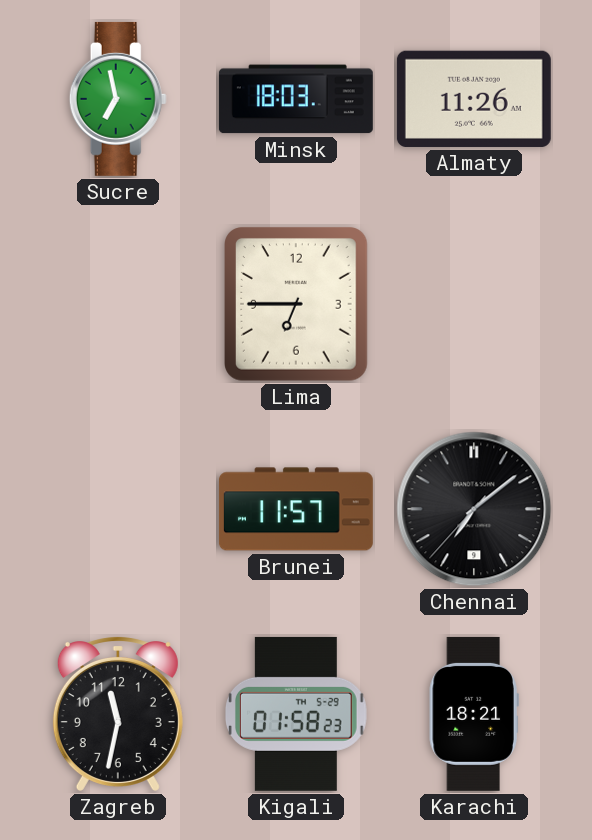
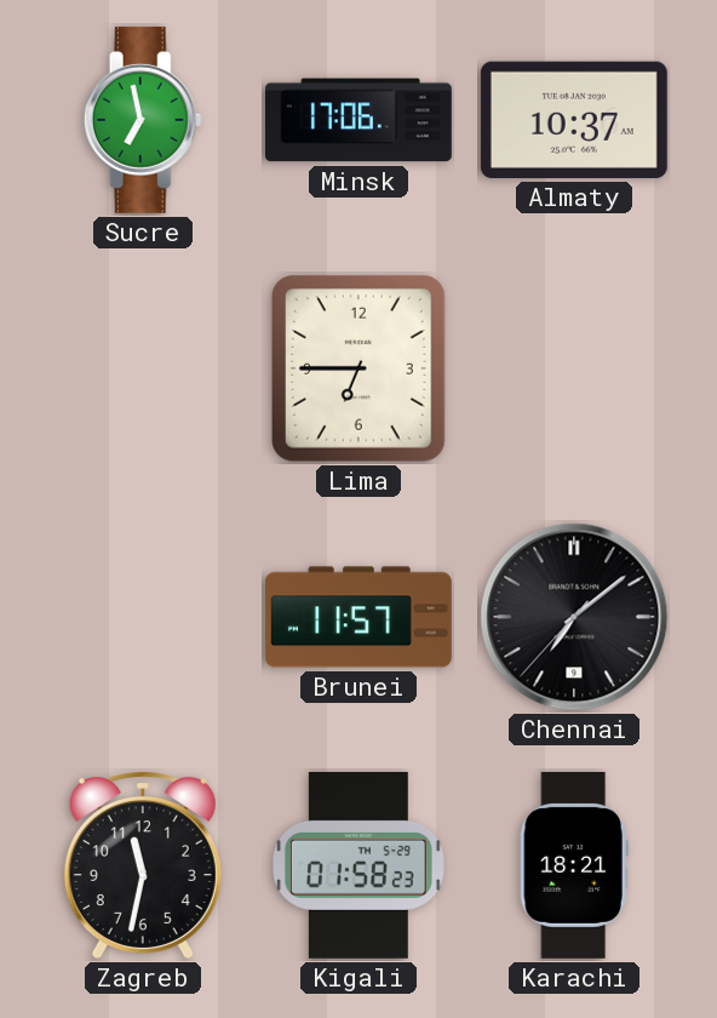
Minsk: 18:03 -> 17:06
Almaty: 11:26 -> 10:37
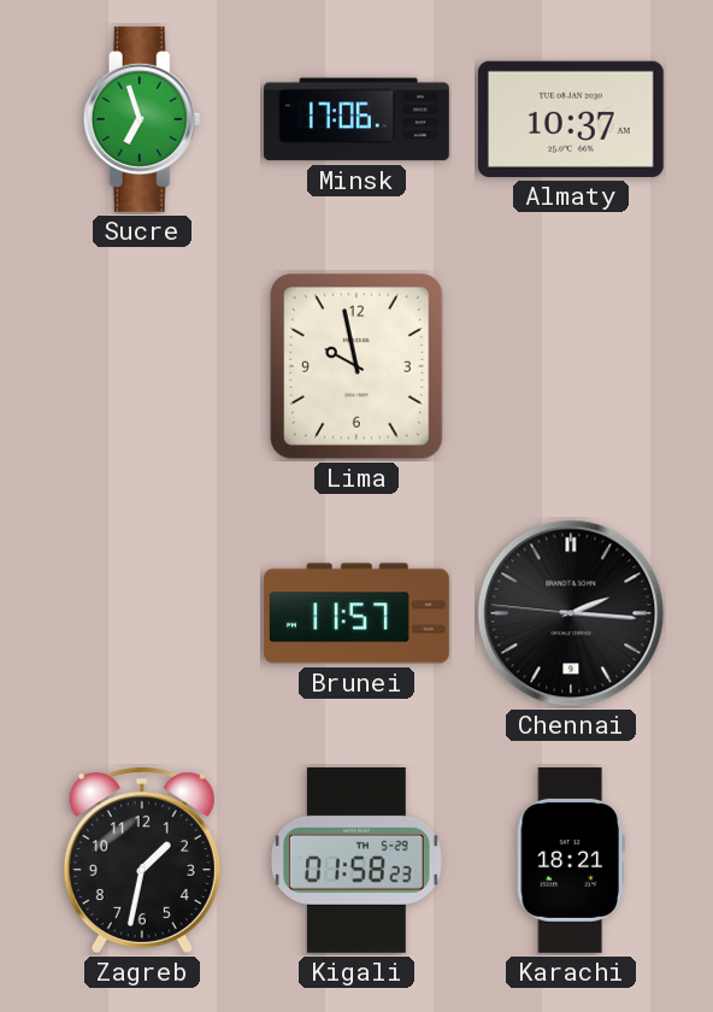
Sucre: 6:58 -> 6:57
Lima: 6:45 -> 9:58
Chennai: 7:08 -> 2:15
Zagreb: 11:32 -> 1:32
